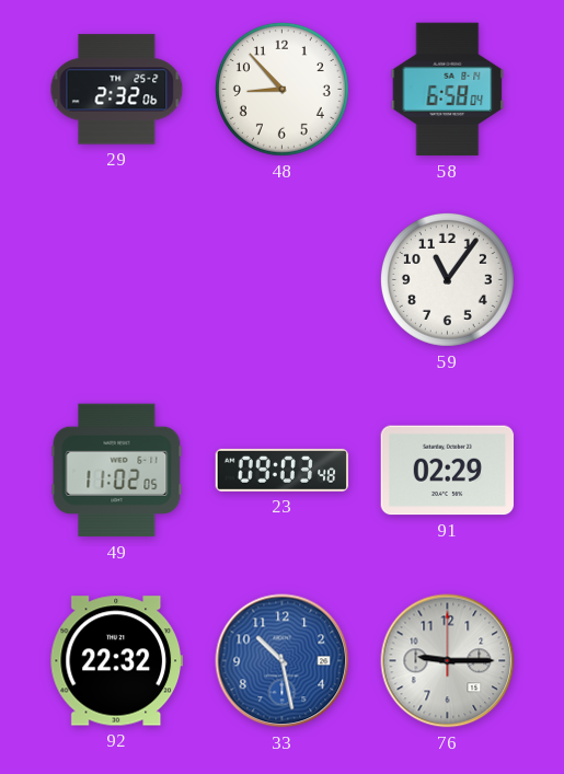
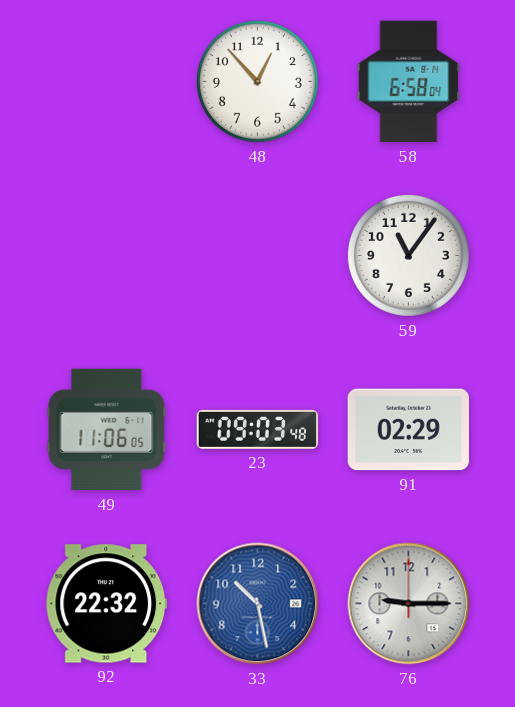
29: 2:32 -> none
48: 8:53 -> 12:53
49: 11:02 -> 11:06
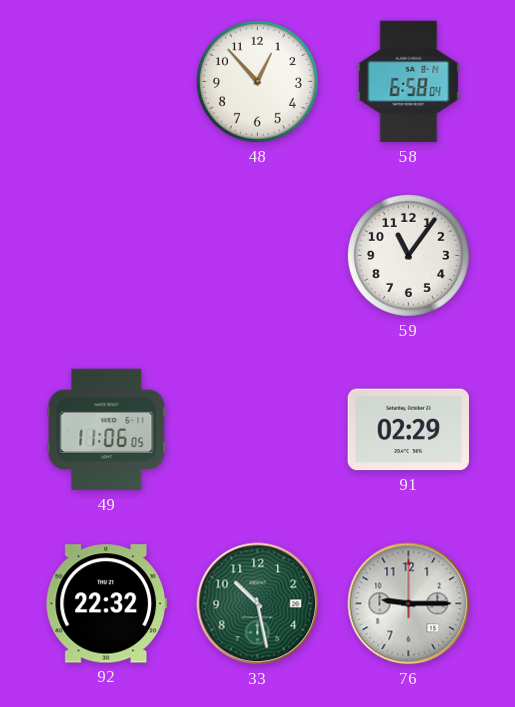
23: 09:03 -> none
33 dial: blue -> green
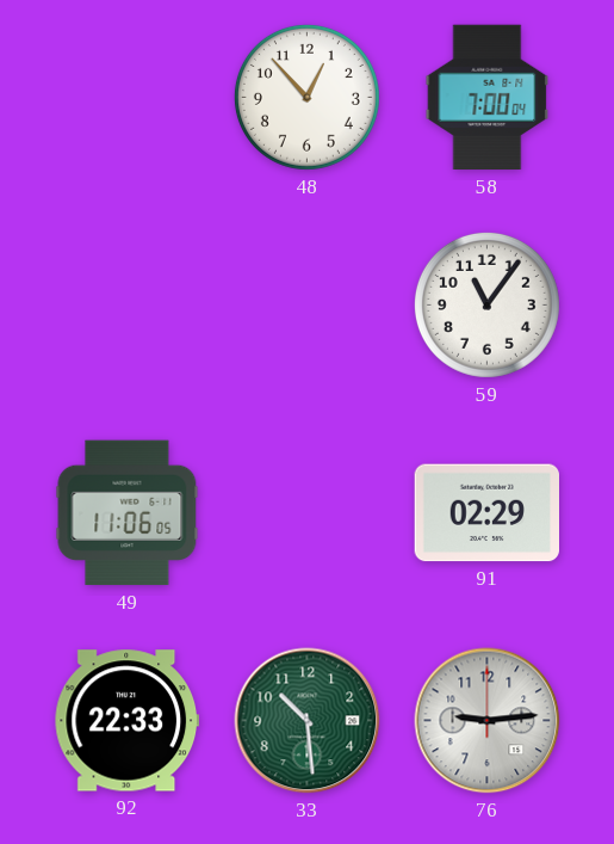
58: 6:58 -> 7:00
92: 22:32 -> 22:33
33: 10:28 -> 10:29
76: 9:15 -> 9:14
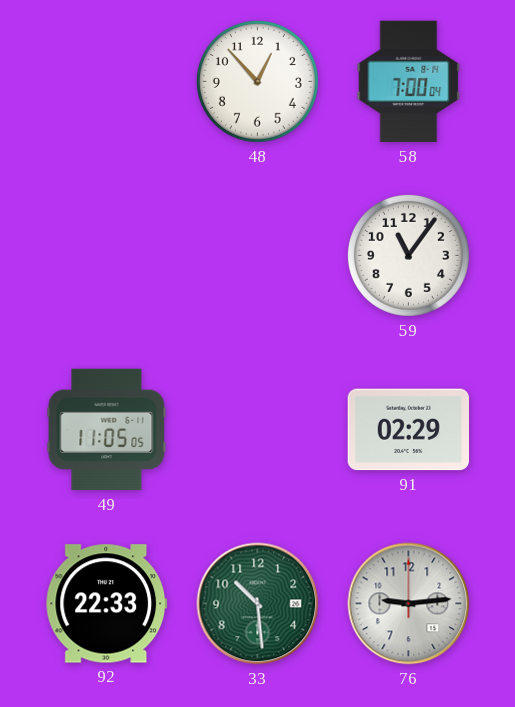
49: 11:06 -> 11:05
